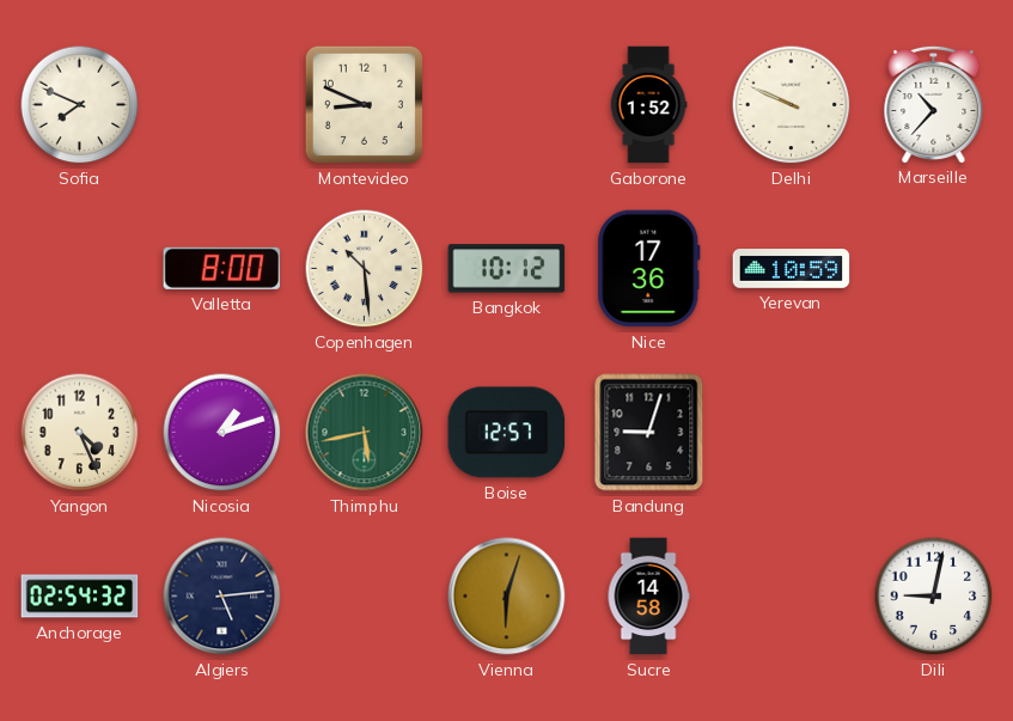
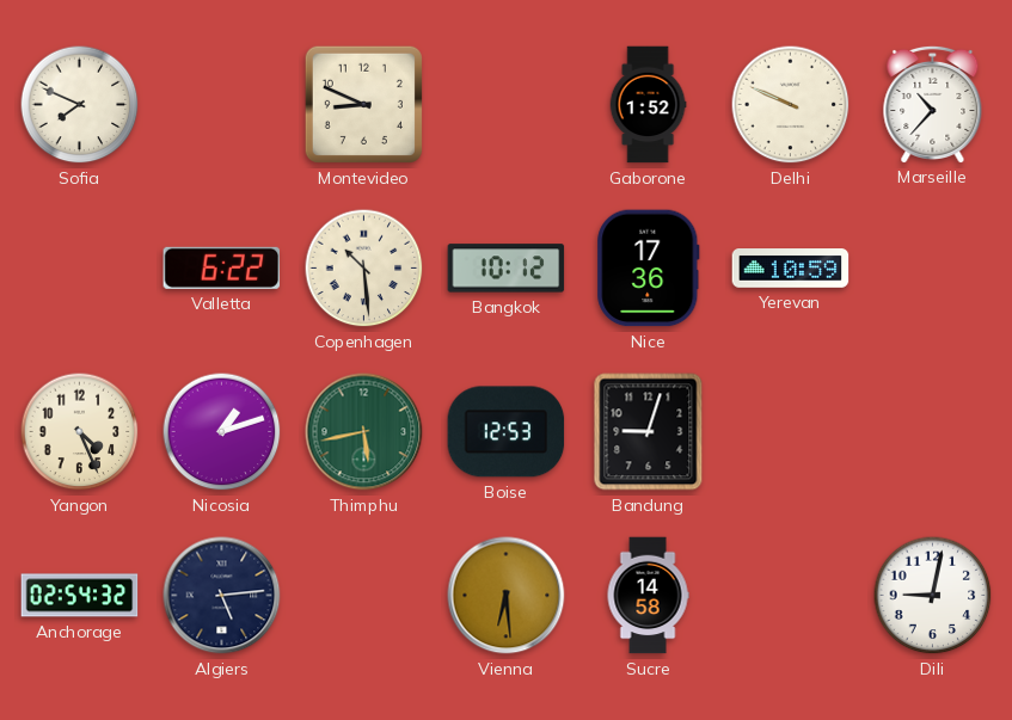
Valletta: 8:00 -> 6:22
Boise: 12:57 -> 12:53
Vienna: 6:03 -> 6:29
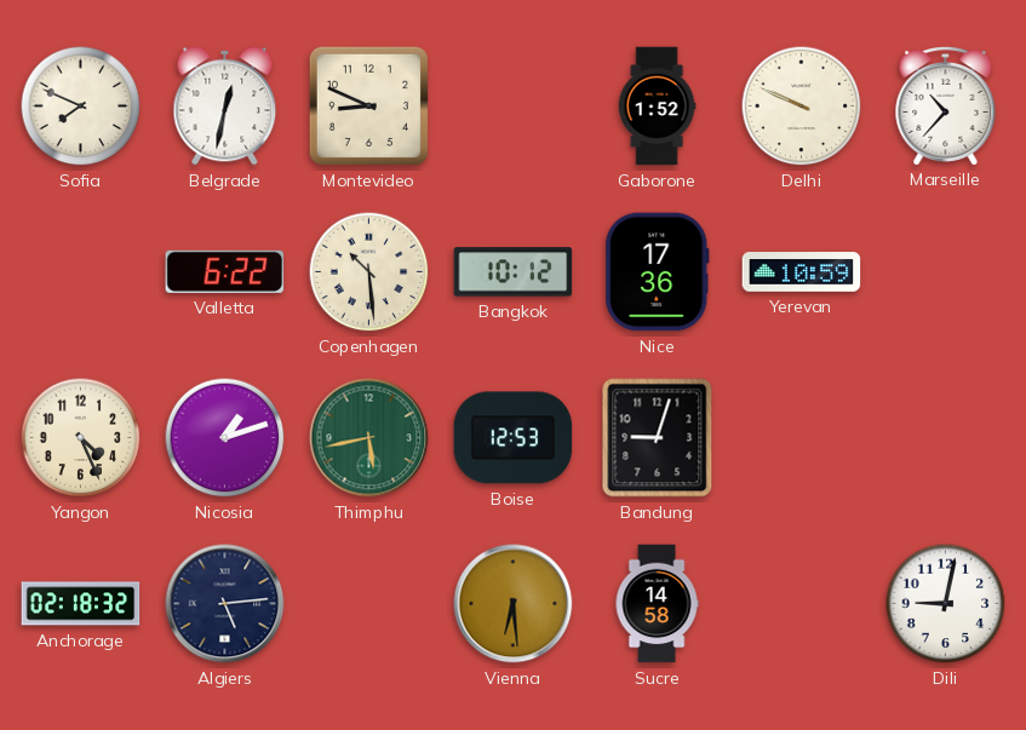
Belgrade: none -> 12:32
Anchorage: 02:54 -> 02:18
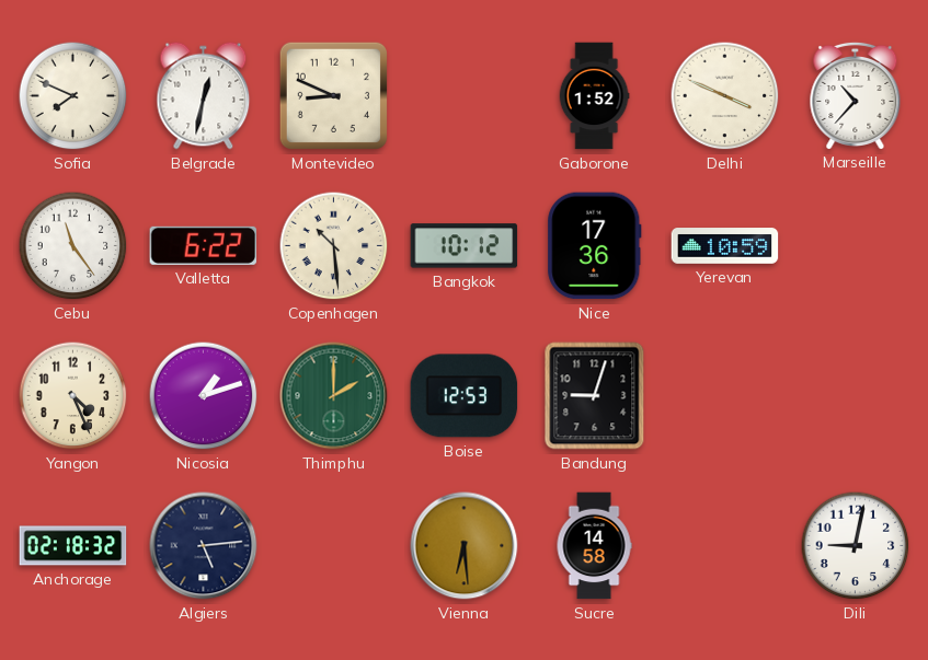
Delhi: 9:49 -> 3:49
Cebu: none -> 11:24
Thimphu: 5:43 -> 2:00
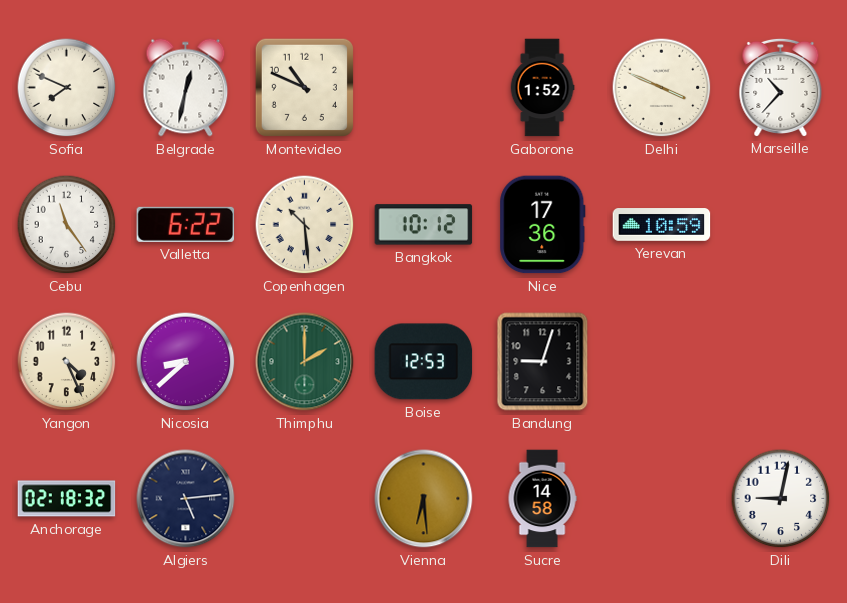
Montevideo: 8:49 -> 10:49
Nicosia: 1:12 -> 8:38
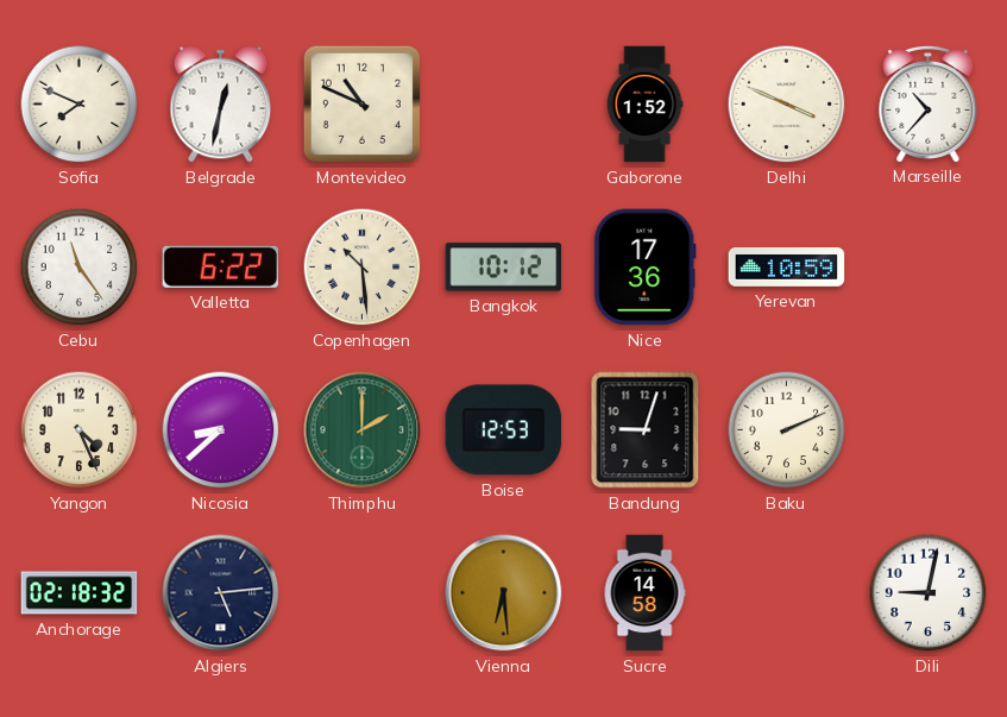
Baku: none -> 2:11
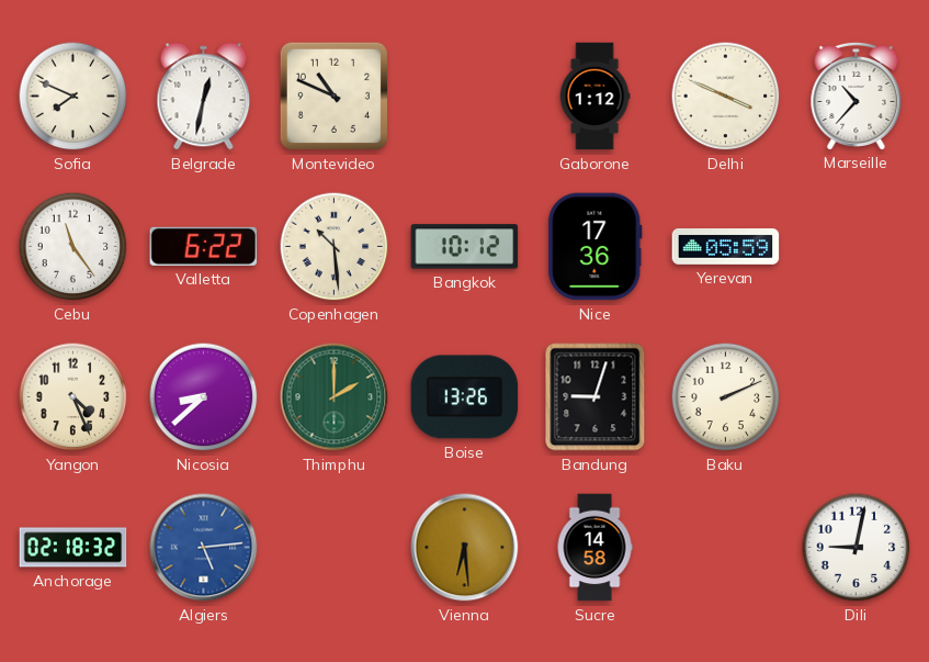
Gaborone: 1:52 -> 1:12
Yerevan: 10:59 -> 05:59
Boise: 12:53 -> 13:26
Algiers dial: navy -> blue
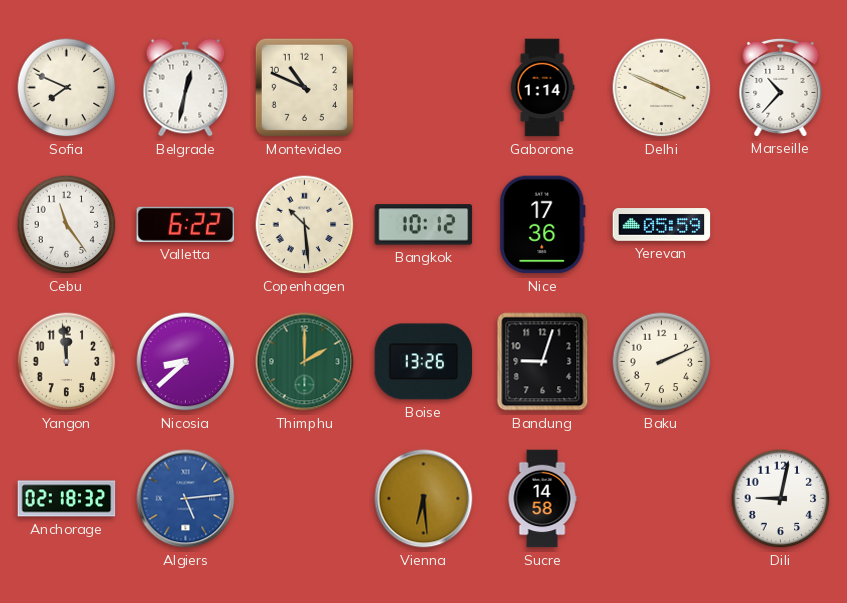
Gaborone: 1:12 -> 1:14
Yangon: 4:26 -> 11:59
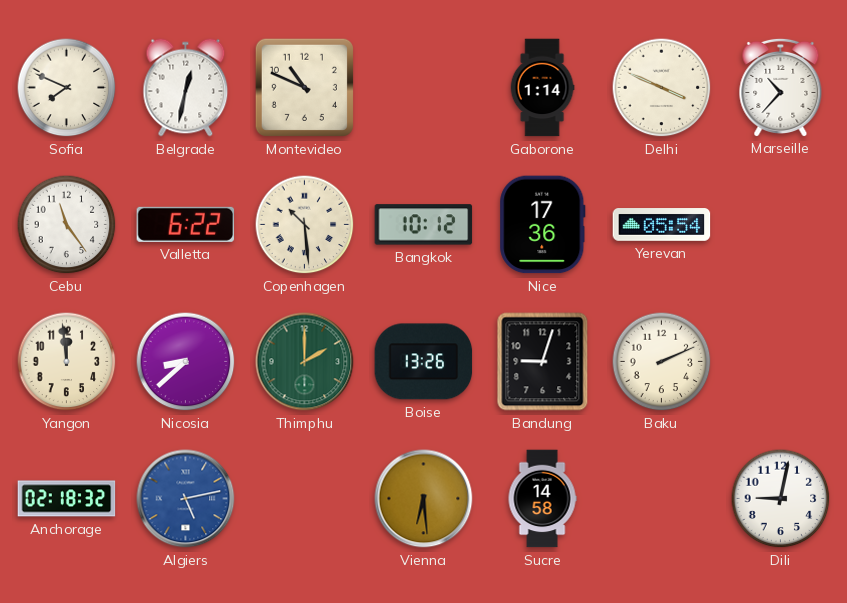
Yerevan: 05:59 -> 05:54
Algiers: 5:14 -> 5:13
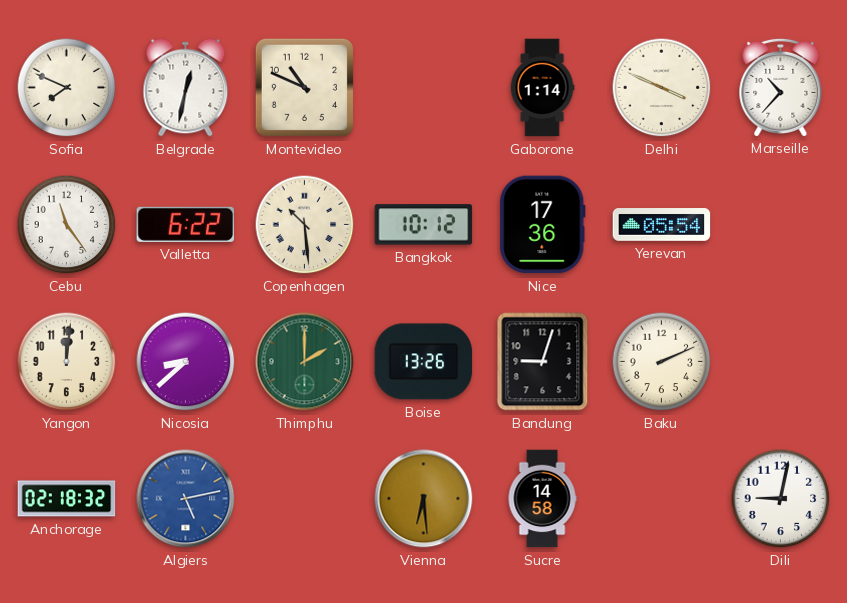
Yangon: 11:59 -> 12:01
